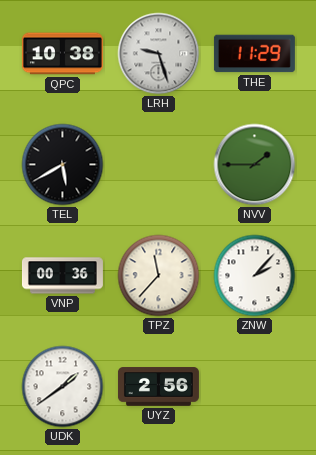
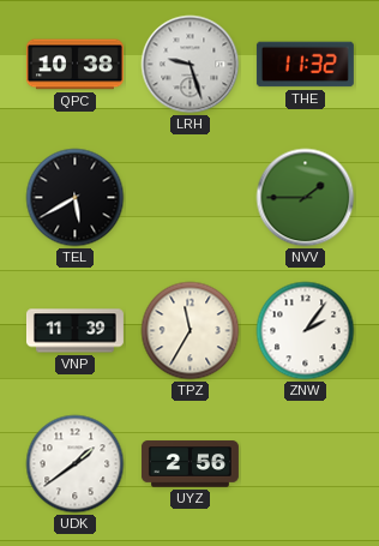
THE: 11:29 -> 11:32
VNP: 00:36 -> 11:39
TPZ: 11:37 -> 11:35
ZNW: 2:07 -> 2:06
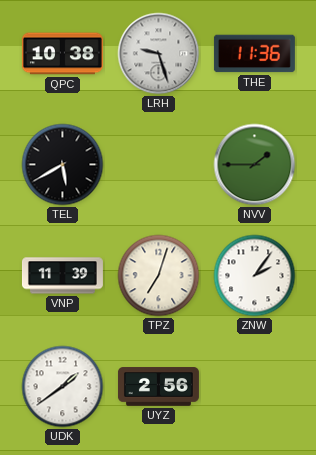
THE: 11:32 -> 11:36
TPZ: 11:35 -> 7:03
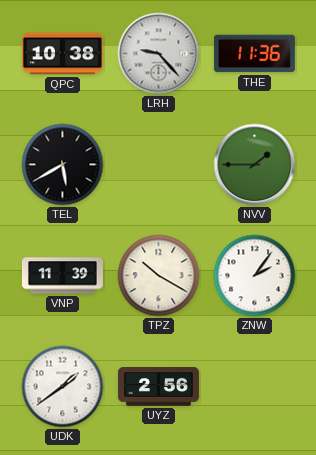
LRH: 9:27 -> 9:23
TPZ: 7:03 -> 10:20
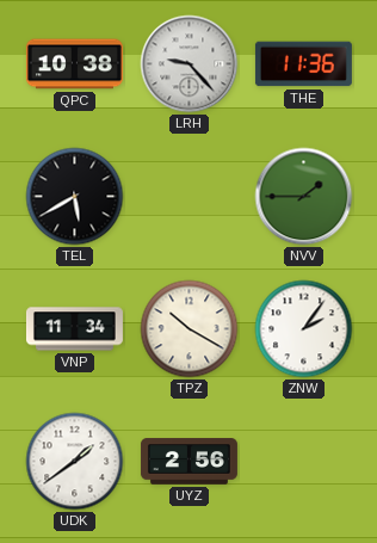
VNP: 11:39 -> 11:34
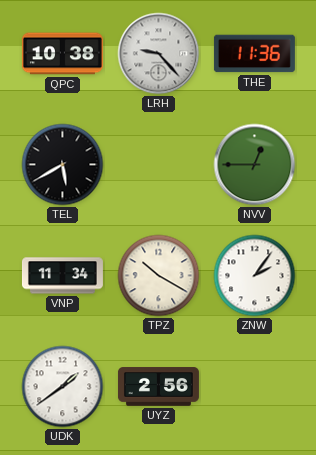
NVV: 1:45 -> 12:45
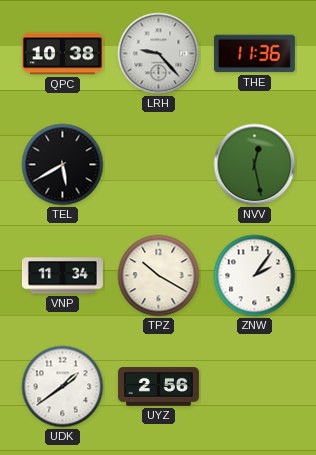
NVV: 12:45 -> 12:28
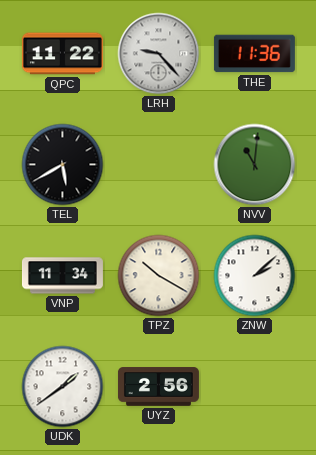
QPC: 10:38 -> 11:22
NVV: 12:28 -> 11:01
ZNW: 2:06 -> 2:08
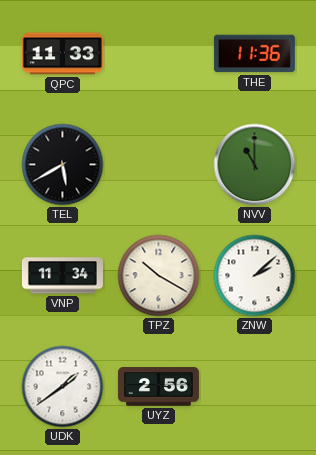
QPC: 11:22 -> 11:33
LRH: 9:23 -> none
NVV: 11:01 -> 11:00
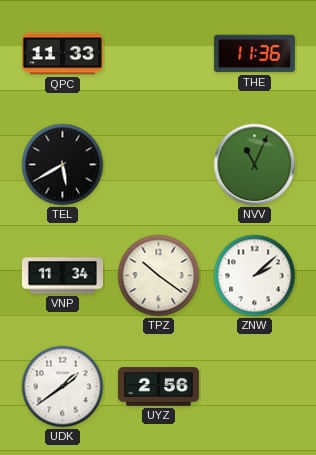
NVV: 11:00 -> 11:04
TPZ: 10:20 -> 10:21
